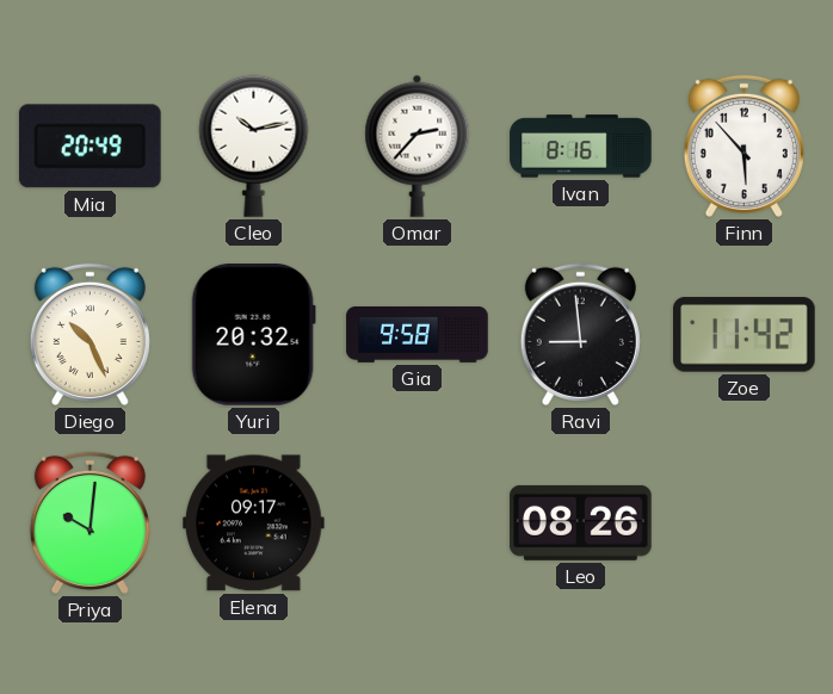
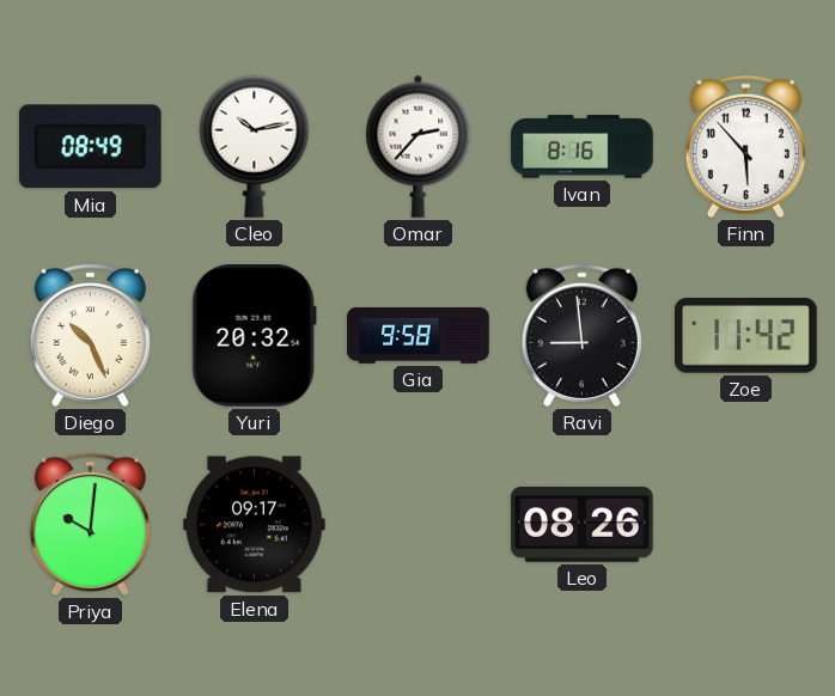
Mia: 20:49 -> 08:49
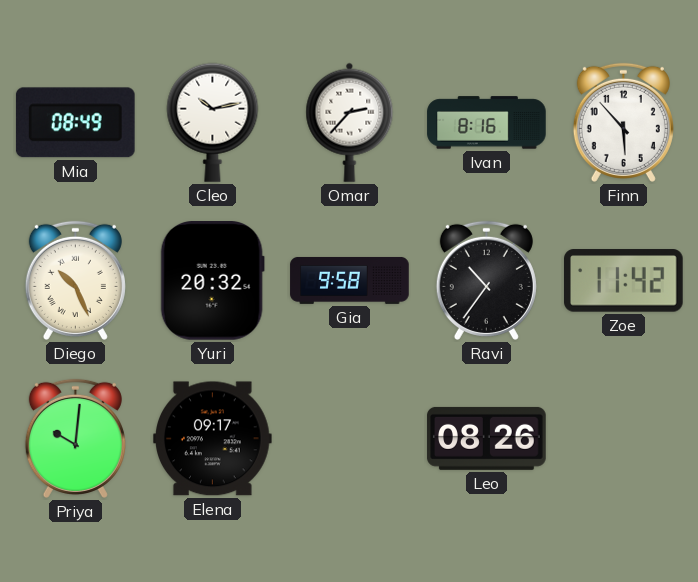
Ravi: 8:59 -> 10:36
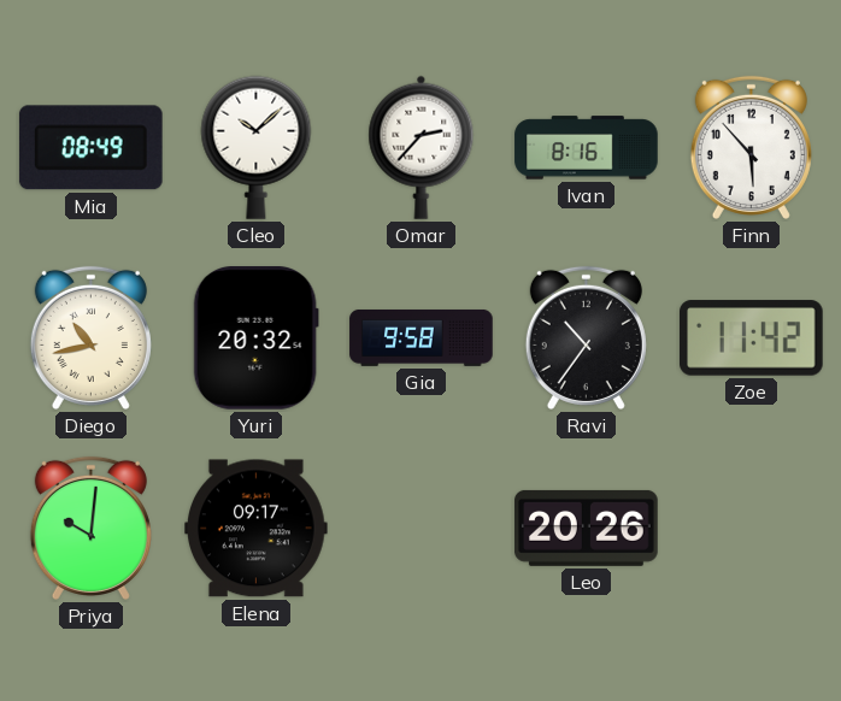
Cleo: 10:13 -> 10:08
Diego: 10:26 -> 10:43
Leo: 08:26 -> 20:26
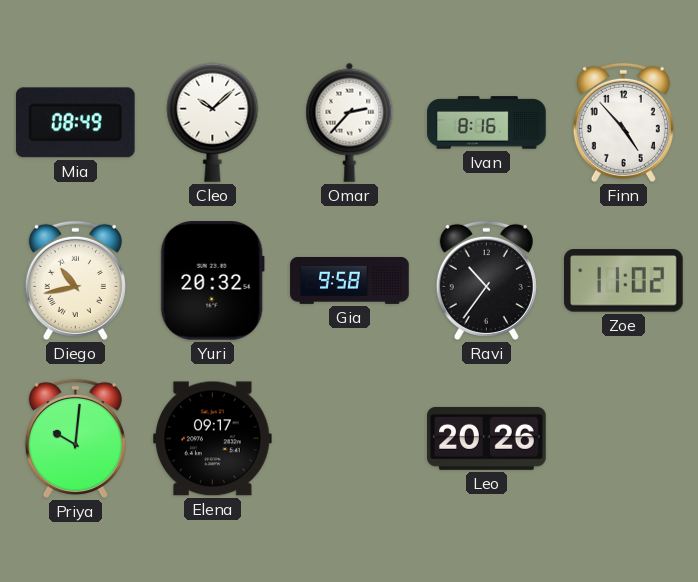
Finn: 5:53 -> 4:53
Zoe: 11:42 -> 11:02
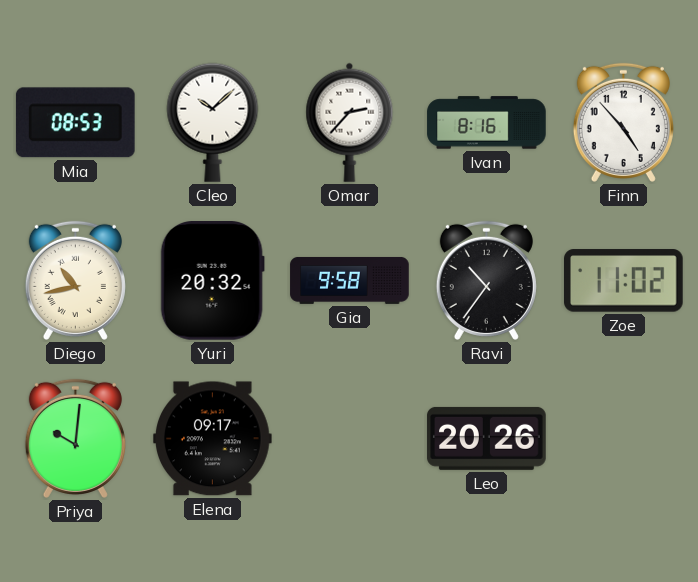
Mia: 08:49 -> 08:53
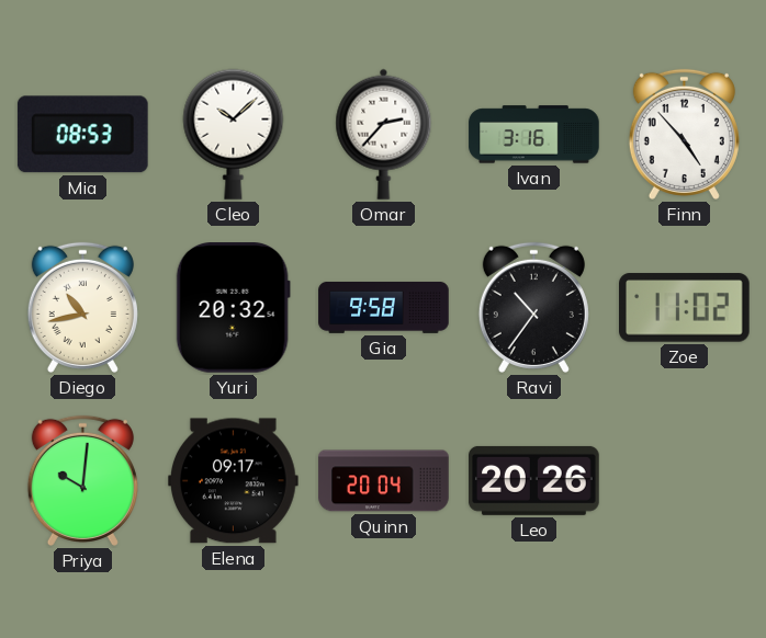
Ivan: 8:16 -> 3:16
Quinn: none -> 20:04
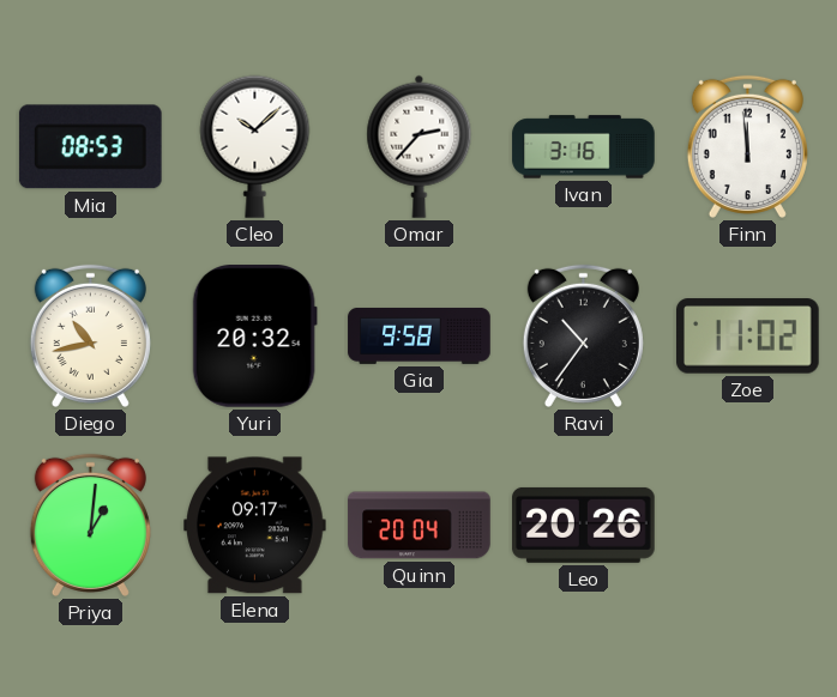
Finn: 4:53 -> 11:59
Priya: 10:01 -> 1:01
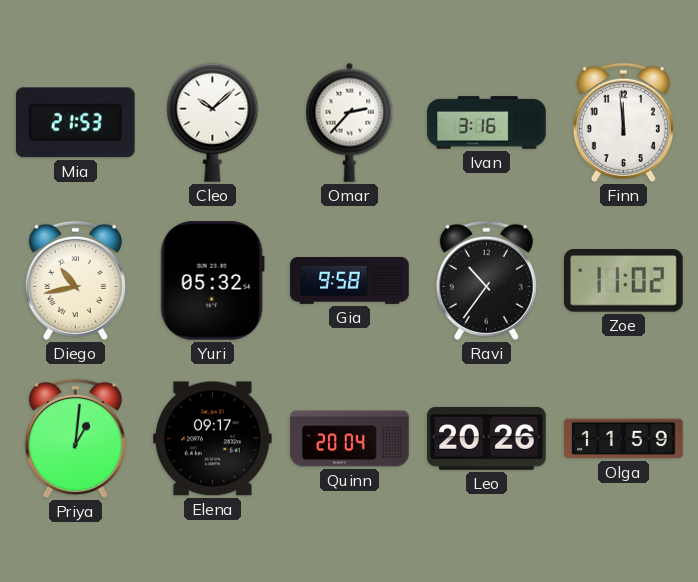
Mia: 08:53 -> 21:53
Yuri: 20:32 -> 05:32
Olga: none -> 11:59
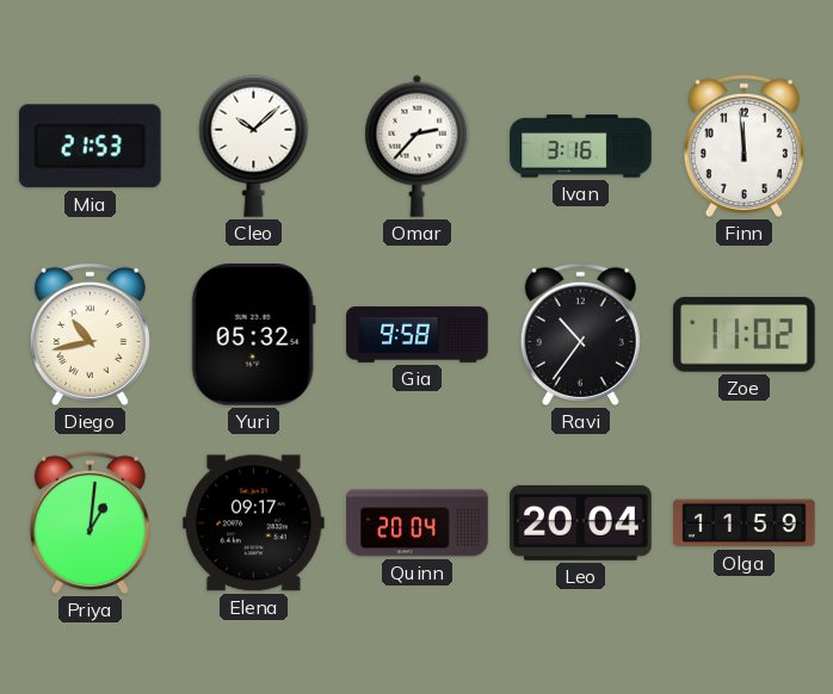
Leo: 20:26 -> 20:04
